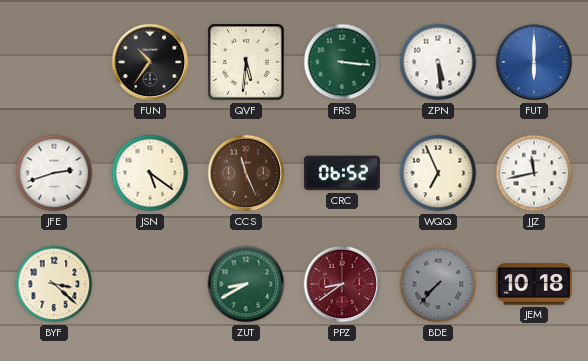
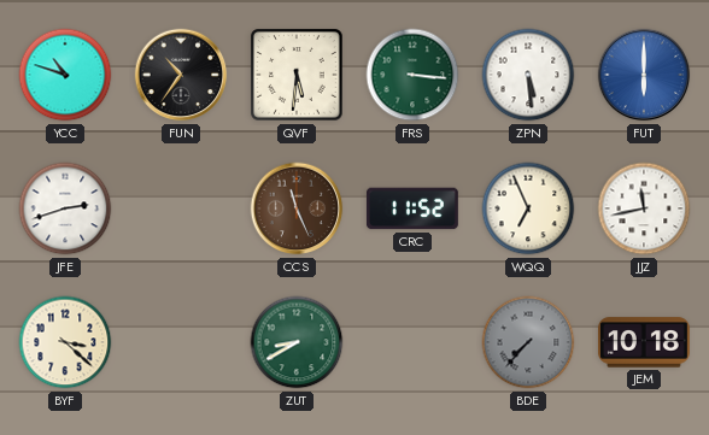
YCC: none -> 10:48
JSN: 5:21 -> none
CRC: 06:52 -> 11:52
PPZ: 8:39 -> none
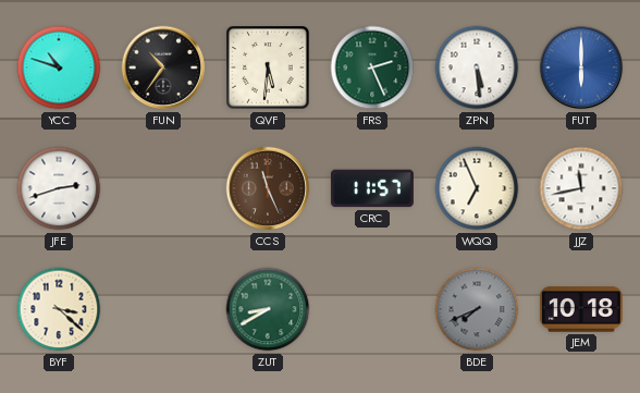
FRS: 3:16 -> 2:26
CRC: 11:52 -> 11:57
BDE: 7:37 -> 7:41
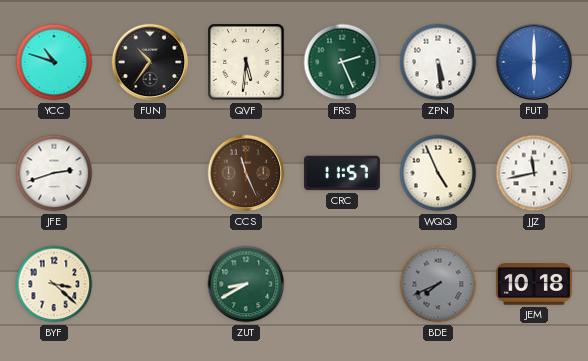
WQQ: 6:56 -> 4:56
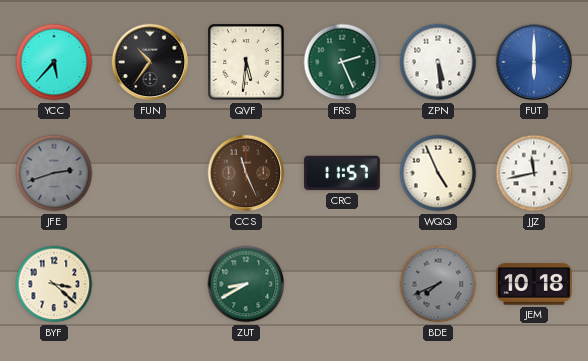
YCC: 10:48 -> 5:37
JFE dial: white -> grey
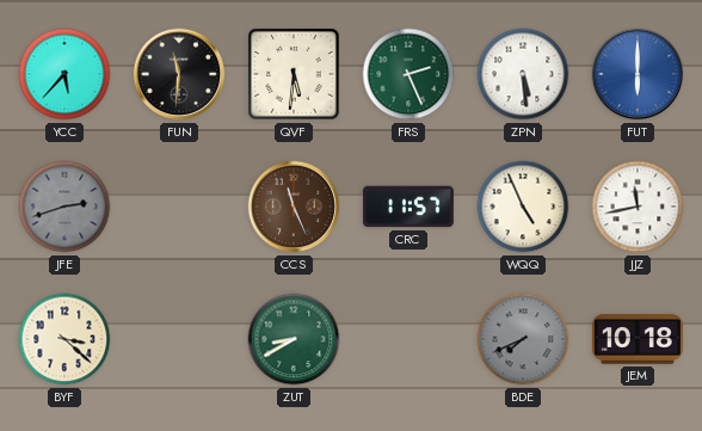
FUN: 10:36 -> 11:31
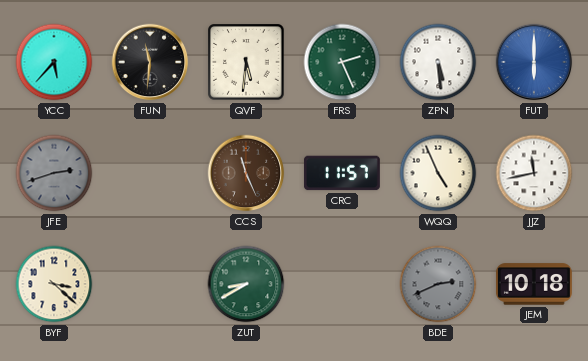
BDE: 7:41 -> 2:41
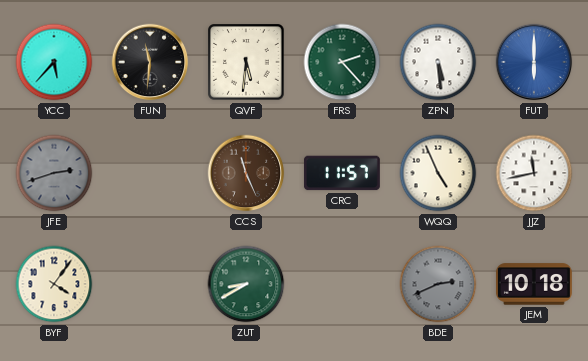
FRS: 2:26 -> 2:23
BYF: 3:22 -> 4:06
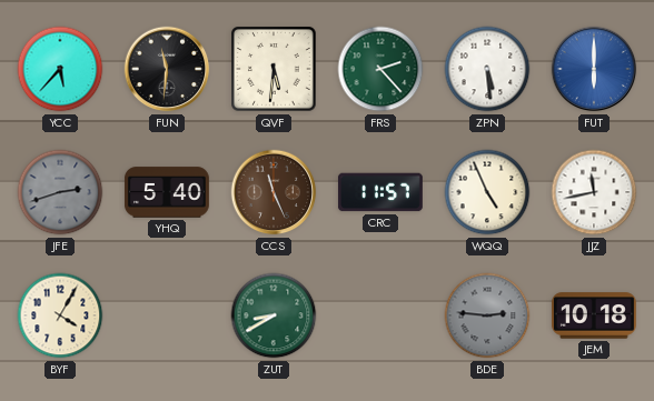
YHQ: none -> 5:40
BYF: 4:06 -> 4:05
BDE: 2:41 -> 2:46
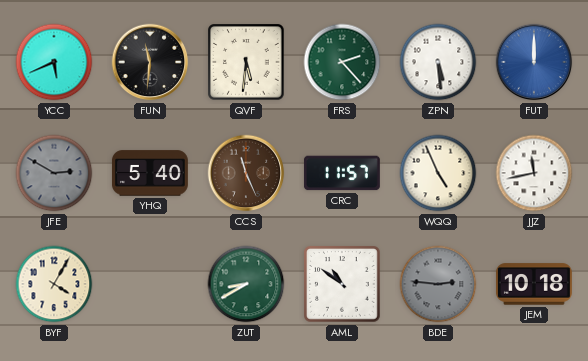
YCC: 5:37 -> 5:41
FUT: 6:00 -> 12:00
JFE: 2:42 -> 2:50
AML: none -> 10:51
